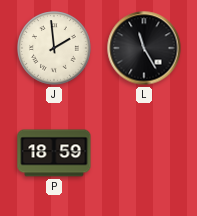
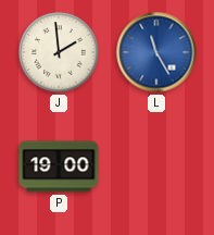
L dial: black -> blue
P: 18:59 -> 19:00
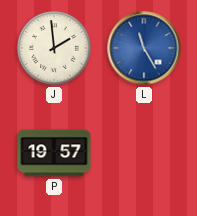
P: 19:00 -> 19:57
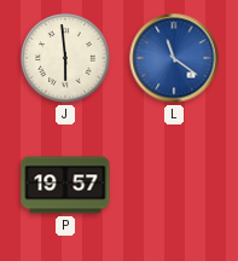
J: 1:59 -> 5:59
L: 11:25 -> 11:21
